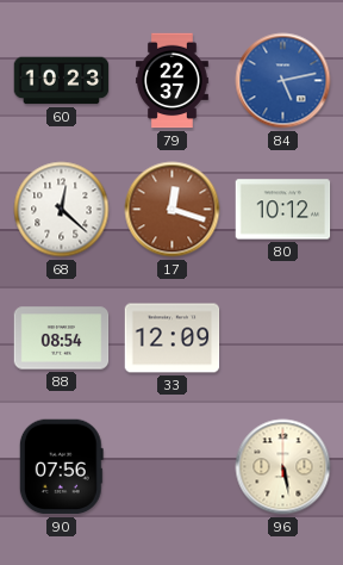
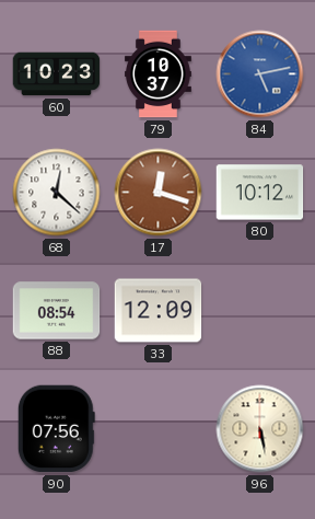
79: 22:37 -> 10:37
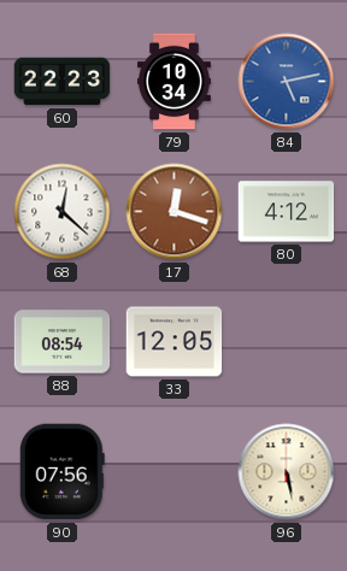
60: 10:23 -> 22:23
79: 10:37 -> 10:34
80: 10:12 -> 4:12
33: 12:09 -> 12:05
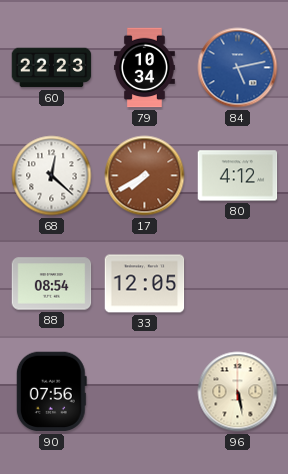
17: 12:18 -> 7:40
